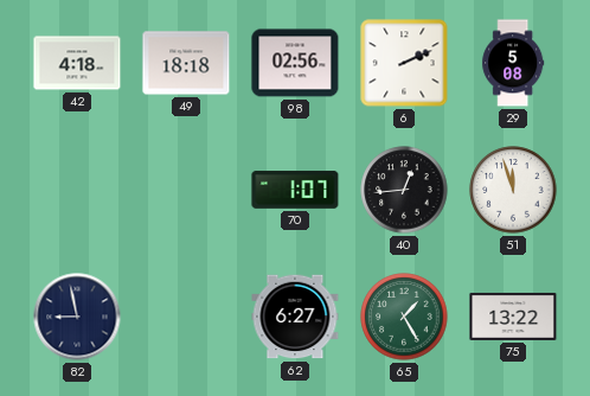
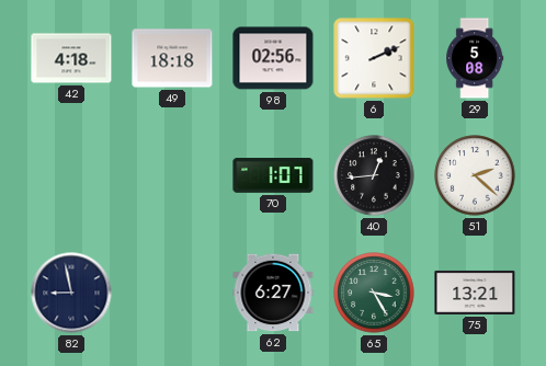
51: 11:57 -> 2:22
65: 1:25 -> 3:25
75: 13:22 -> 13:21
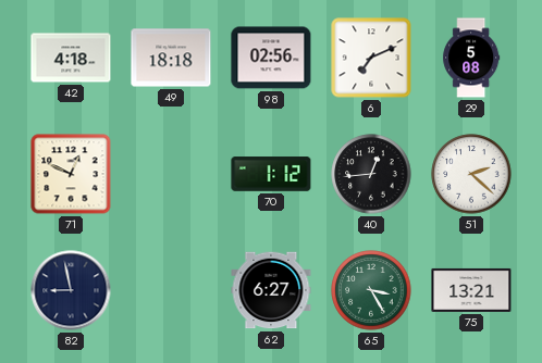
6: 2:11 -> 7:11
71: none -> 12:49
70: 1:07 -> 1:12
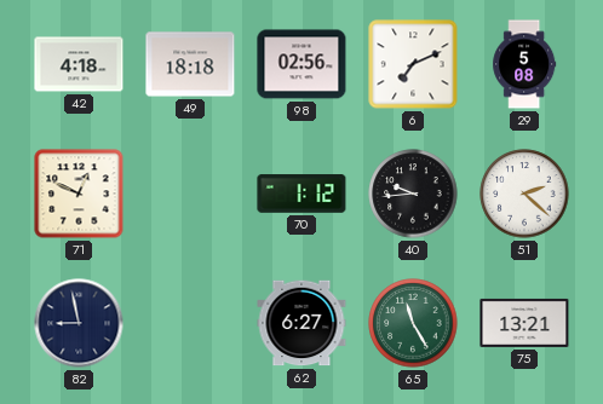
40: 12:44 -> 9:44
65: 3:25 -> 11:25
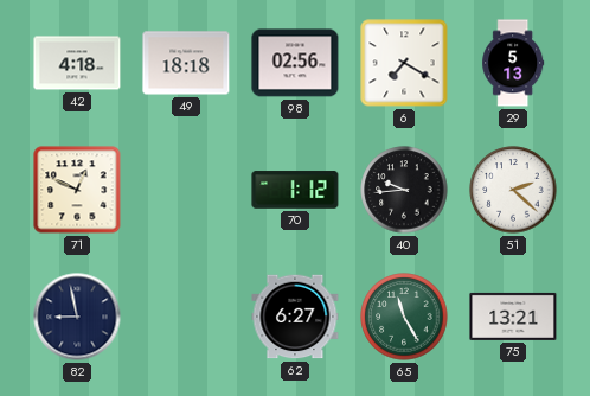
6: 7:11 -> 7:20
29: 5:08 -> 5:13
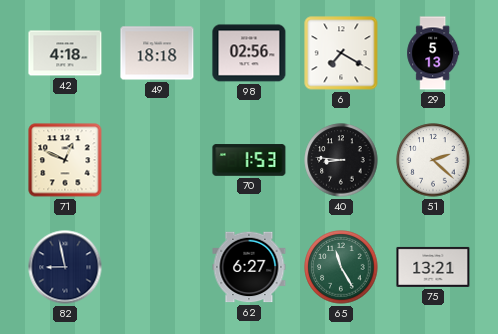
70: 1:12 -> 1:53
40: 9:44 -> 8:46
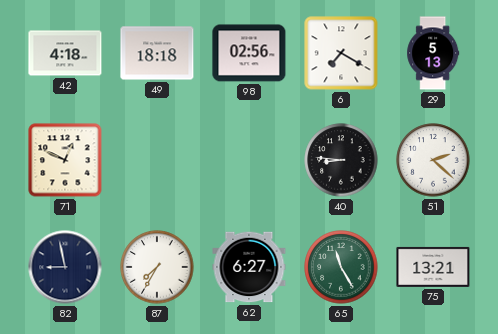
70: 1:53 -> none
87: none -> 7:35
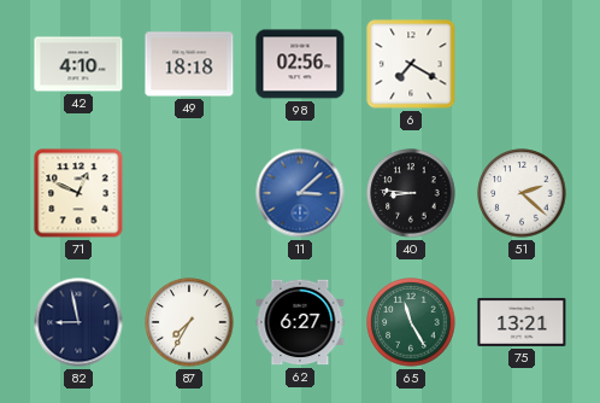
42: 4:18 -> 4:10
29: 5:13 -> none
11: none -> 3:08
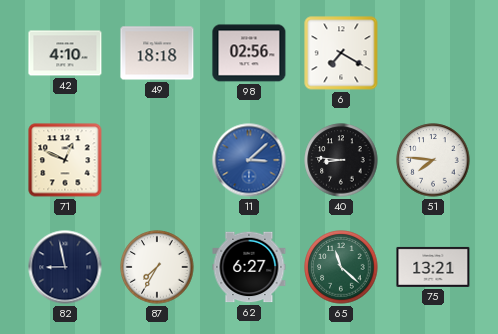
51: 2:22 -> 7:46
65: 11:25 -> 11:22
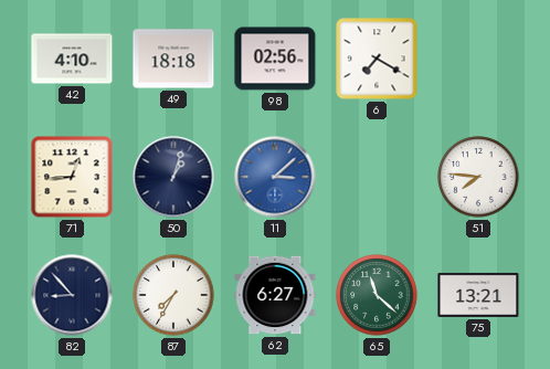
71: 12:49 -> 12:44
50: none -> 1:03
40: 8:46 -> none
82: 8:58 -> 8:53
